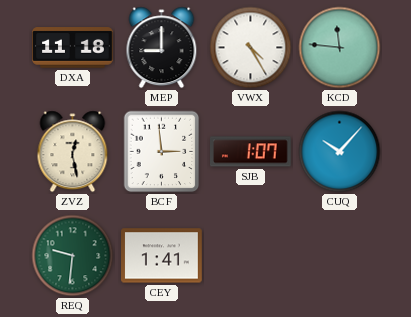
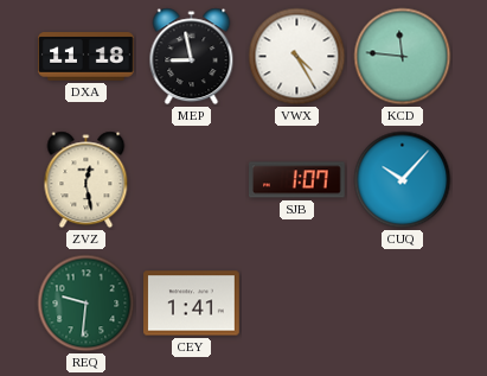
MEP: 9:00 -> 8:58
BCF: 2:59 -> none
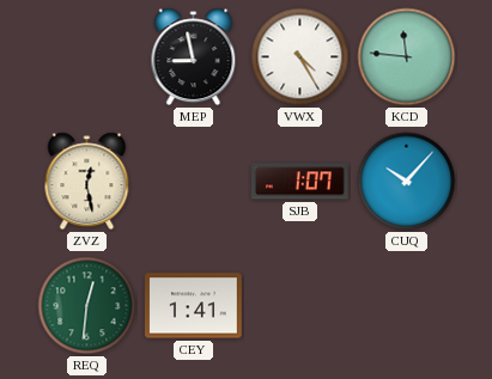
DXA: 11:18 -> none
REQ: 9:31 -> 12:31
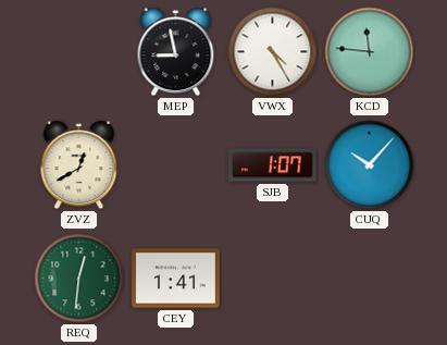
ZVZ: 12:28 -> 12:40
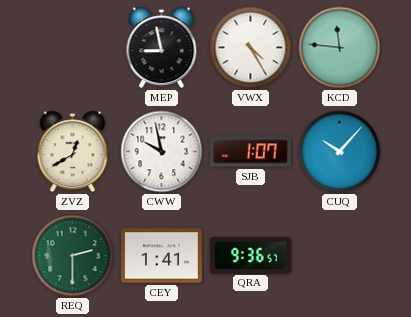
CWW: none -> 9:58
REQ: 12:31 -> 2:30
QRA: none -> 9:36
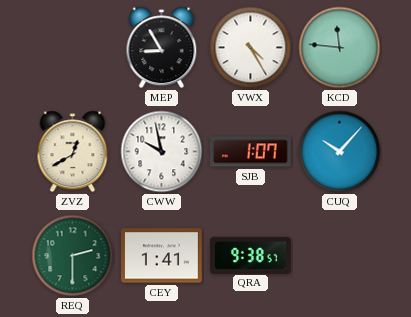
MEP: 8:58 -> 8:55
QRA: 9:36 -> 9:38
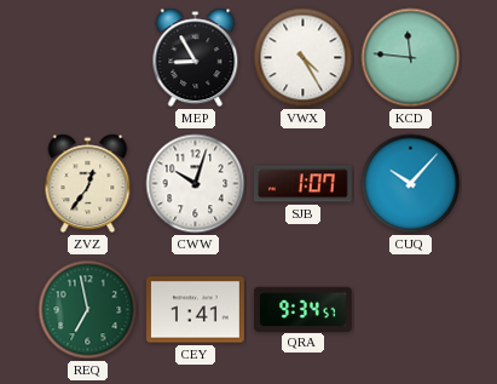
ZVZ: 12:40 -> 12:36
CWW: 9:58 -> 10:03
REQ: 2:30 -> 6:58
QRA: 9:38 -> 9:34
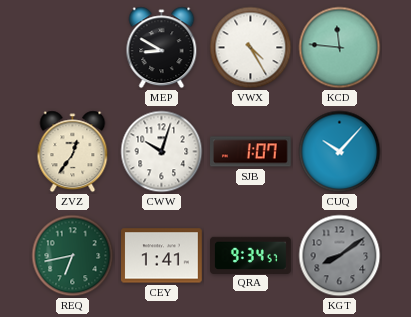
MEP: 8:55 -> 8:50
REQ: 6:58 -> 6:43
KGT: none -> 8:09
